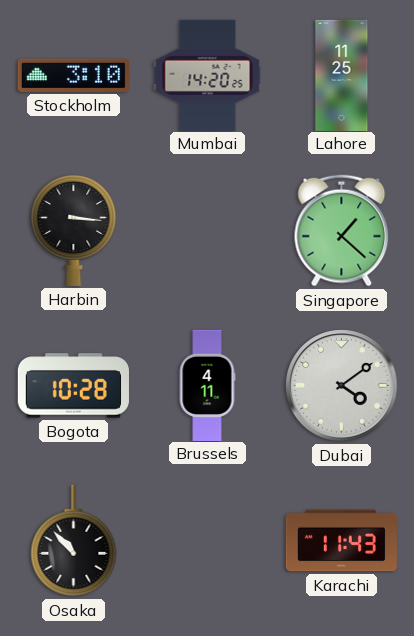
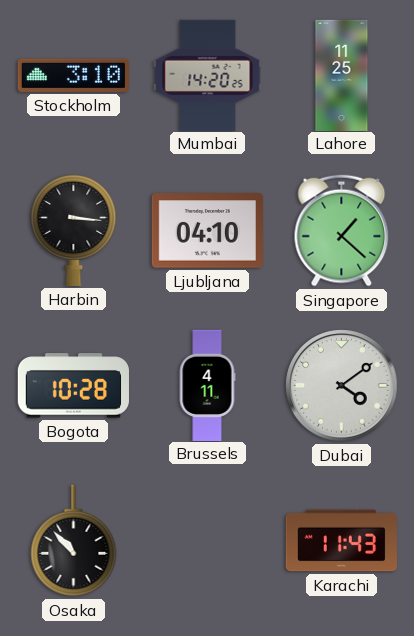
Ljubljana: none -> 04:10
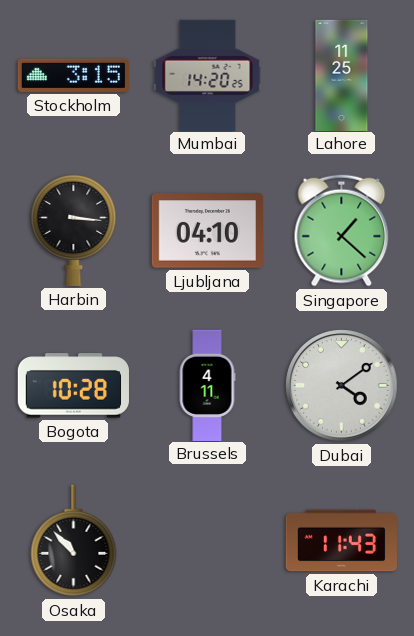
Stockholm: 3:10 -> 3:15
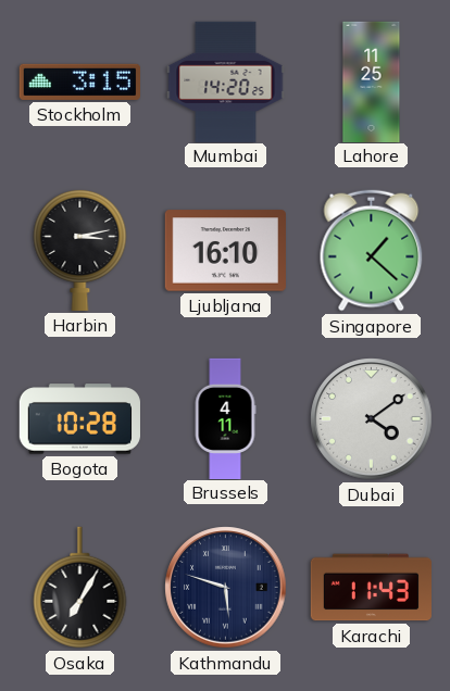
Harbin: 3:16 -> 3:13
Ljubljana: 04:10 -> 16:10
Osaka: 10:53 -> 7:05
Kathmandu: none -> 5:48
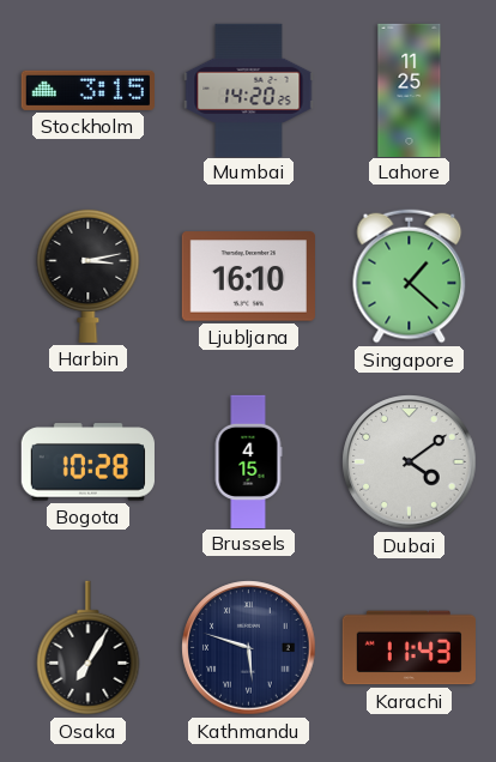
Brussels: 4:11 -> 4:15
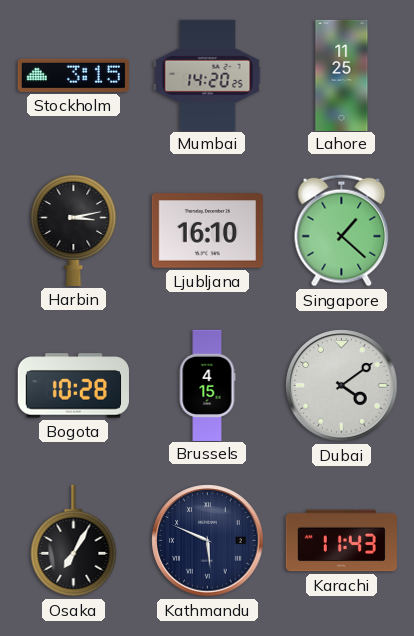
Kathmandu: 5:48 -> 5:49
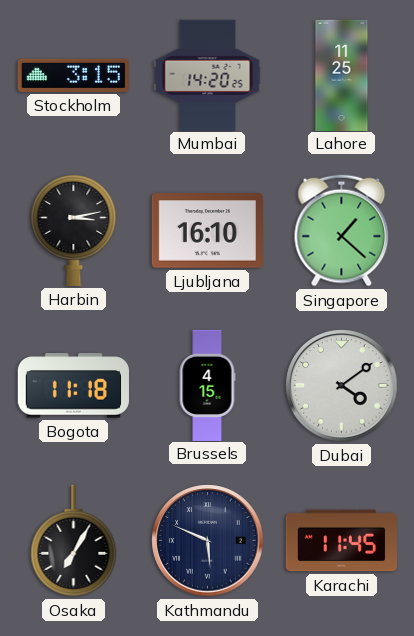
Bogota: 10:28 -> 11:18
Karachi: 11:43 -> 11:45
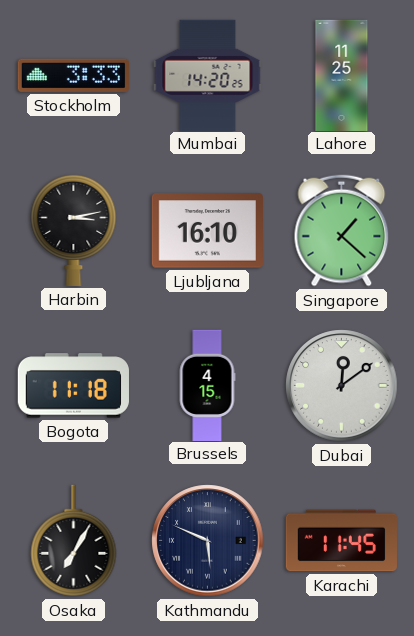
Stockholm: 3:15 -> 3:33
Dubai: 4:09 -> 12:09
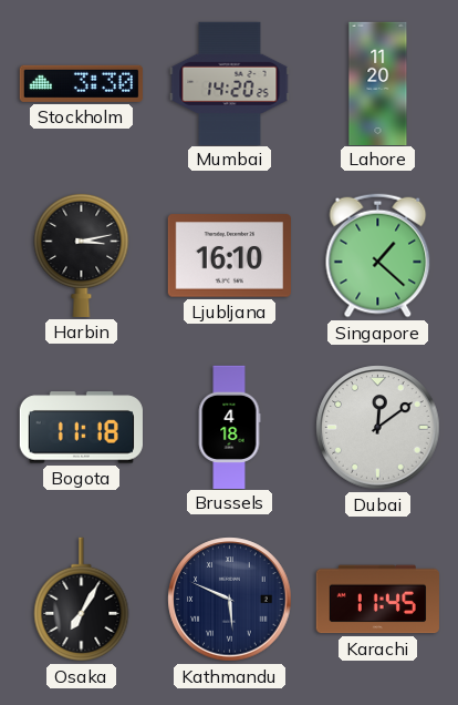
Stockholm: 3:33 -> 3:30
Lahore: 11:25 -> 11:20
Brussels: 4:15 -> 4:18
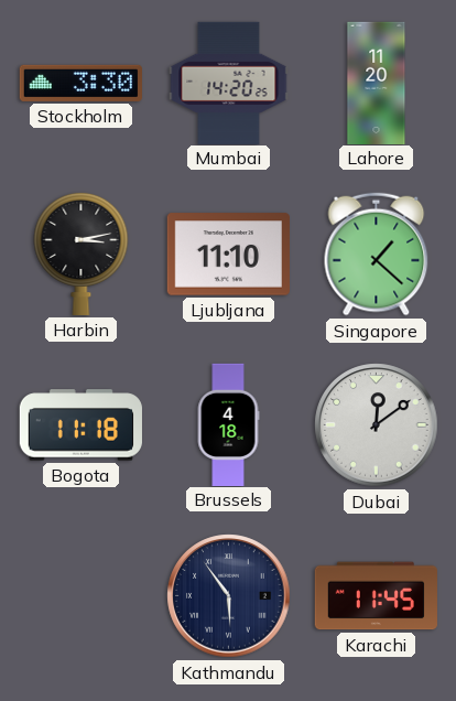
Ljubljana: 16:10 -> 11:10
Osaka: 7:05 -> none
Kathmandu: 5:49 -> 5:54
